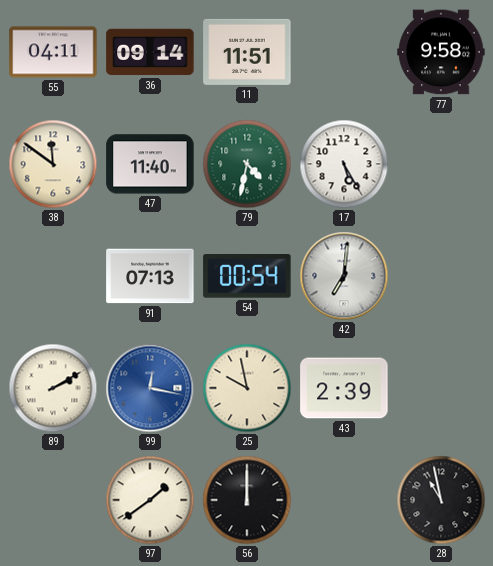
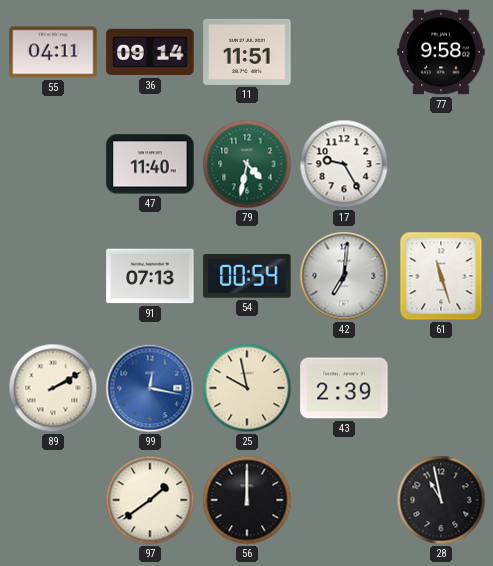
38: 11:51 -> none
17: 5:25 -> 9:25
61: none -> 11:27
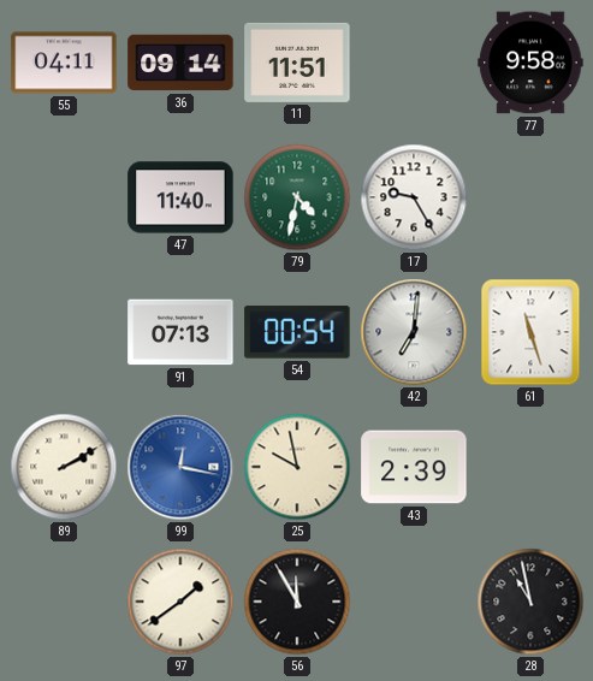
56: 12:00 -> 11:55
